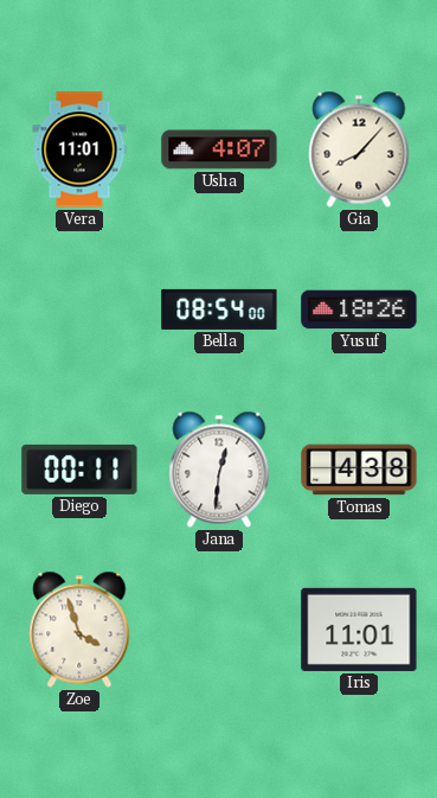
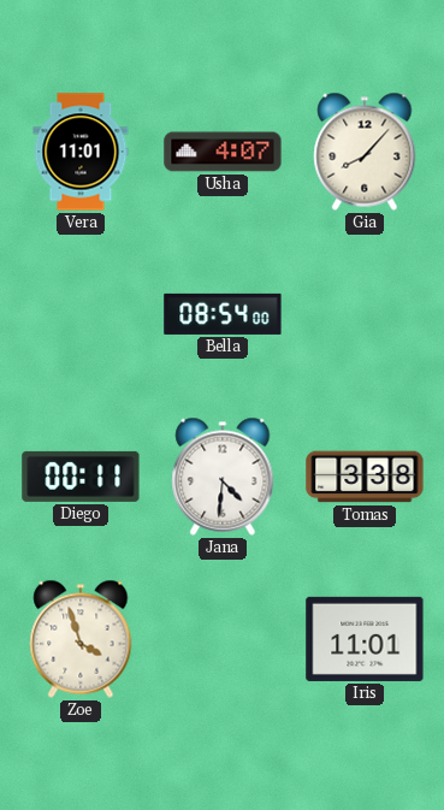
Yusuf: 18:26 -> none
Jana: 12:31 -> 4:31
Tomas: 4:38 -> 3:38
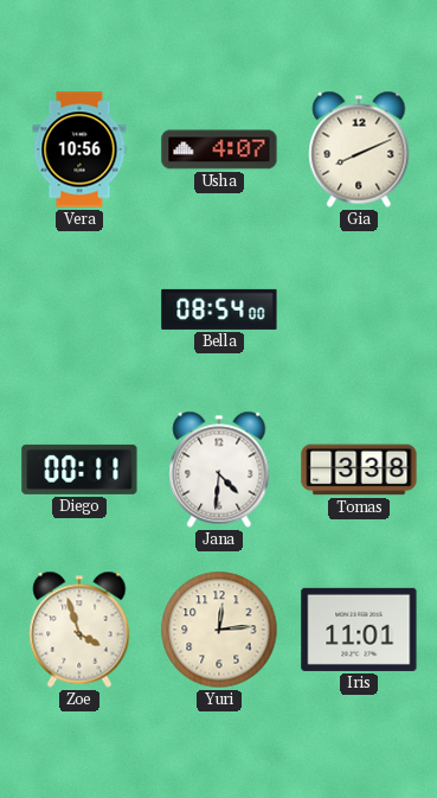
Vera: 11:01 -> 10:56
Gia: 8:07 -> 8:11
Yuri: none -> 12:14
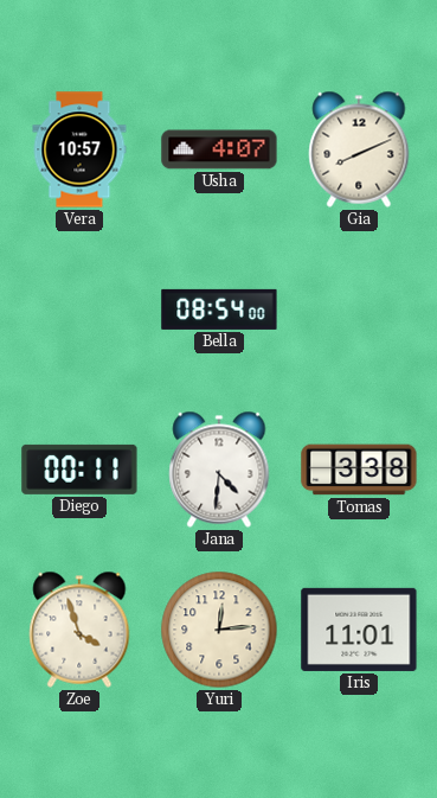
Vera: 10:56 -> 10:57
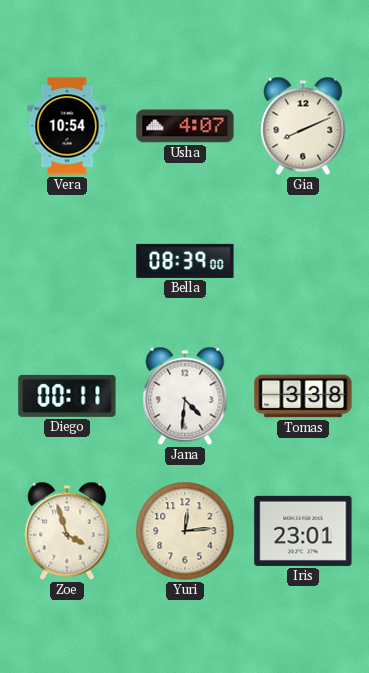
Vera: 10:57 -> 10:54
Bella: 08:54 -> 08:39
Iris: 11:01 -> 23:01
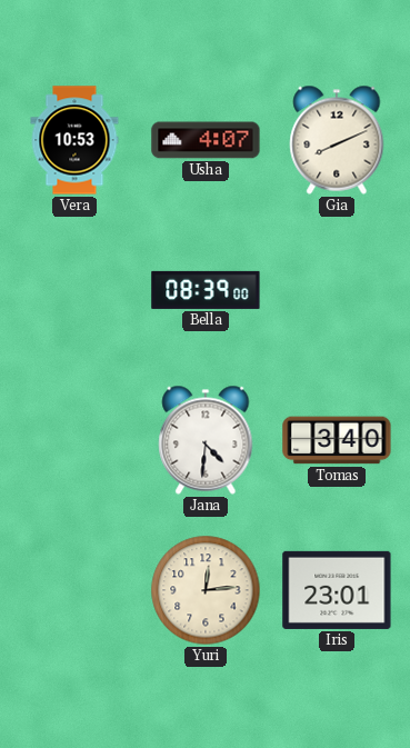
Vera: 10:54 -> 10:53
Diego: 00:11 -> none
Tomas: 3:38 -> 3:40
Zoe: 3:57 -> none
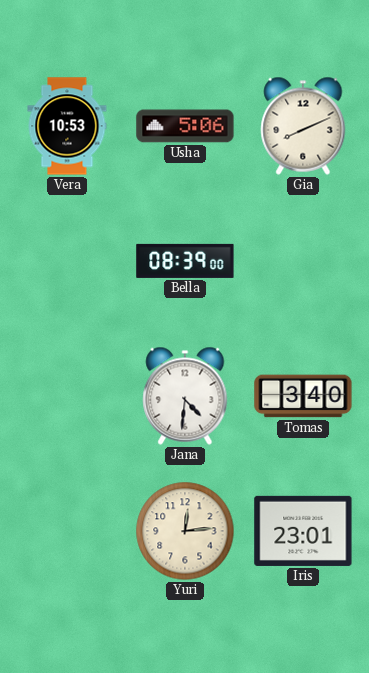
Usha: 4:07 -> 5:06
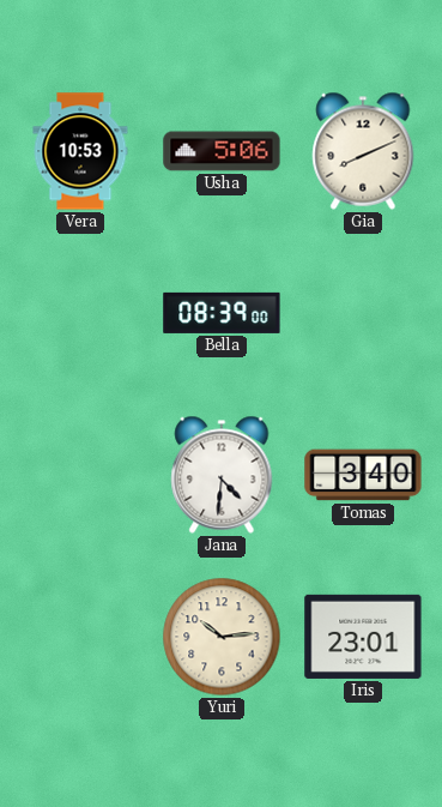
Yuri: 12:14 -> 10:14
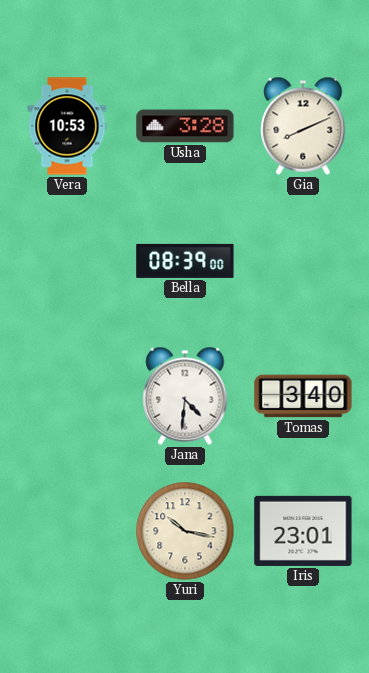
Usha: 5:06 -> 3:28
Yuri: 10:14 -> 10:17
